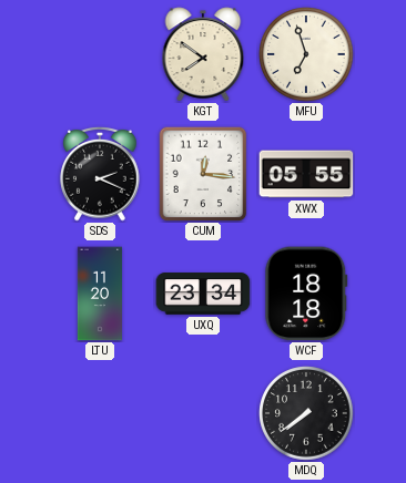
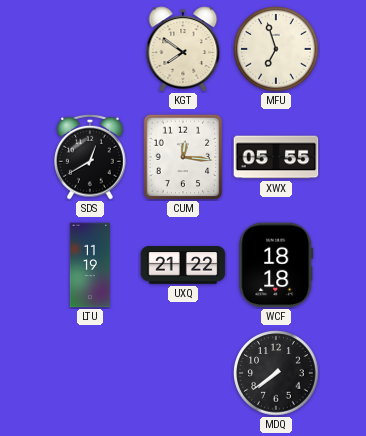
SDS: 2:19 -> 12:40
LTU: 11:20 -> 11:19
UXQ: 23:34 -> 21:22
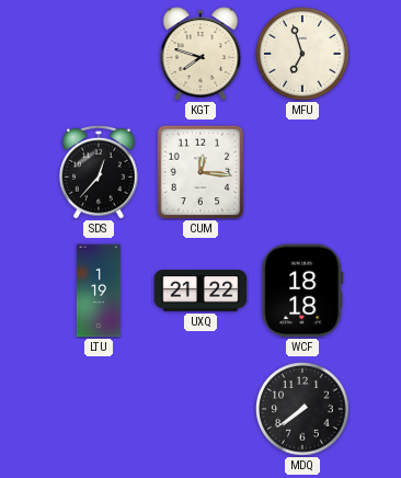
KGT: 7:51 -> 7:48
SDS: 12:40 -> 12:37
XWX: 05:55 -> none
LTU: 11:19 -> 1:19
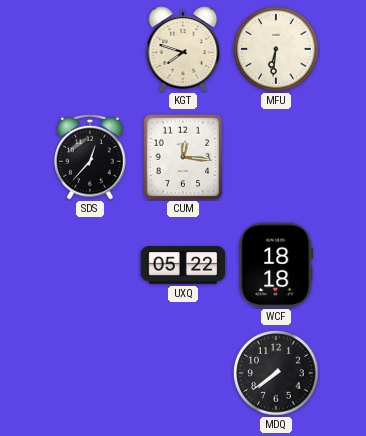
MFU: 6:57 -> 6:31
LTU: 1:19 -> none
UXQ: 21:22 -> 05:22
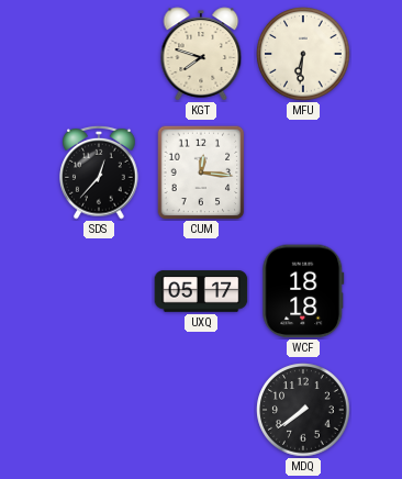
UXQ: 05:22 -> 05:17
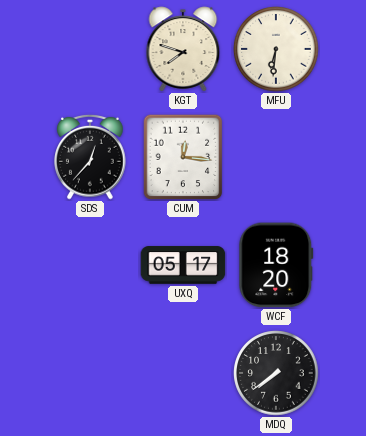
WCF: 18:18 -> 18:20
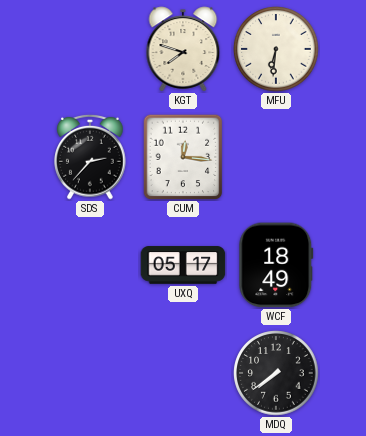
SDS: 12:37 -> 2:37
WCF: 18:20 -> 18:49
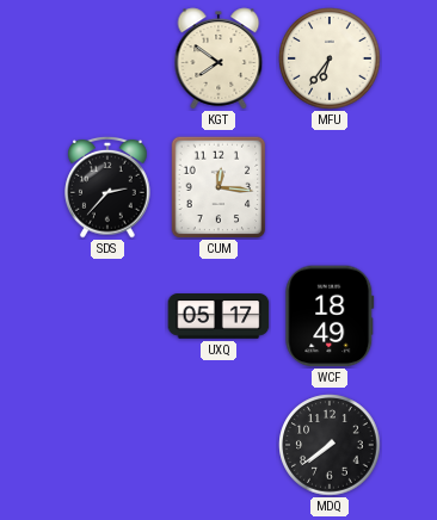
KGT: 7:48 -> 7:51
MFU: 6:31 -> 6:36
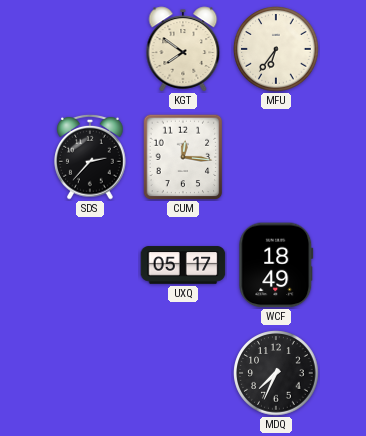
MDQ: 7:39 -> 7:34
